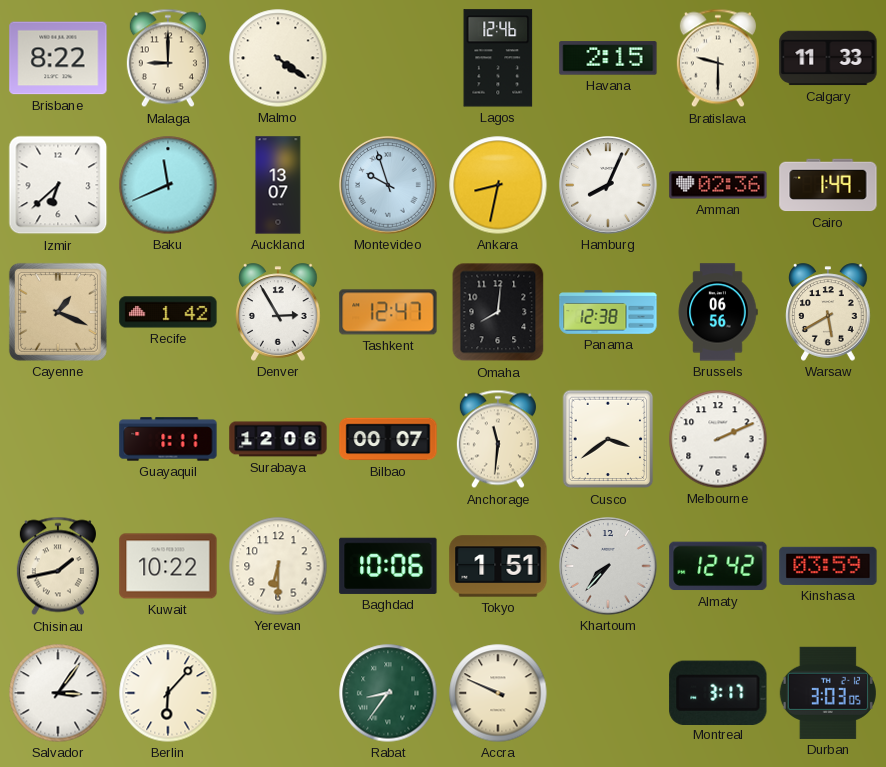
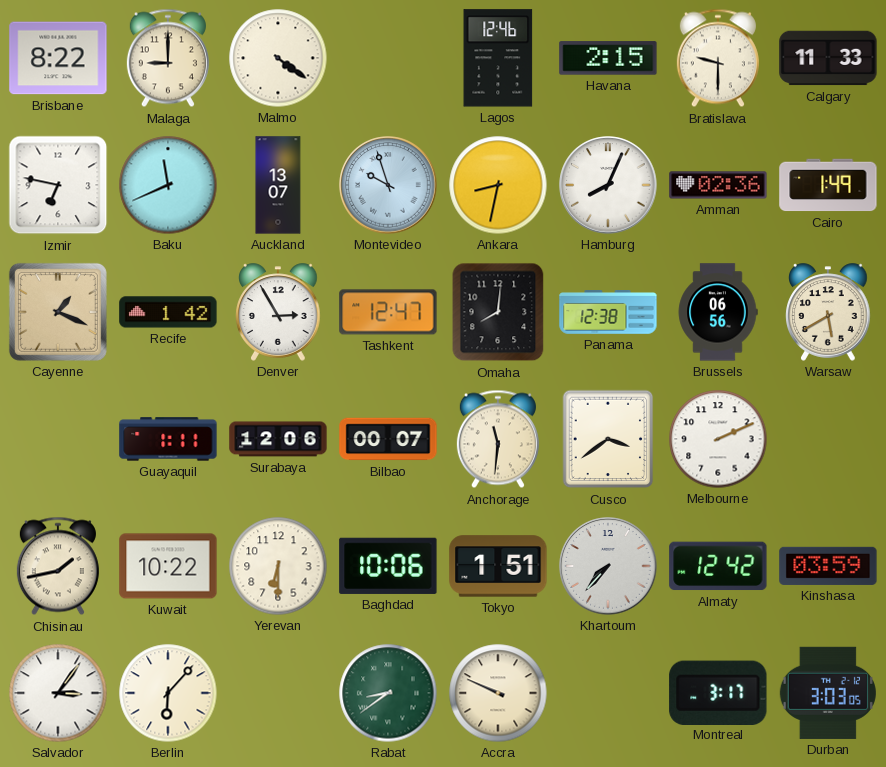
Izmir: 6:38 -> 6:47
Rabat: 8:36 -> 8:39
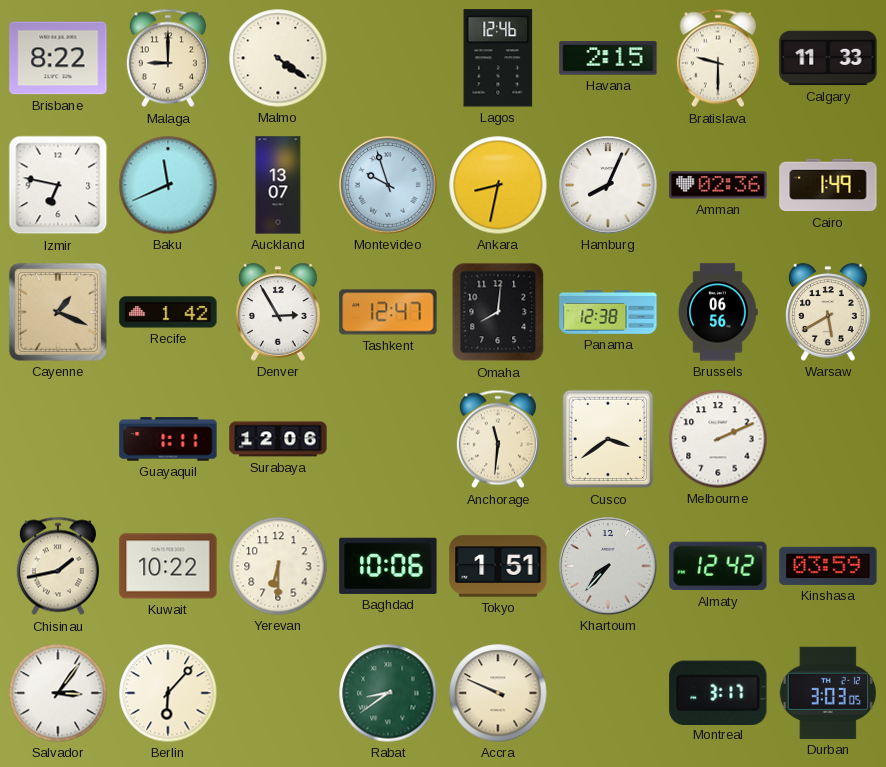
Bilbao: 00:07 -> none
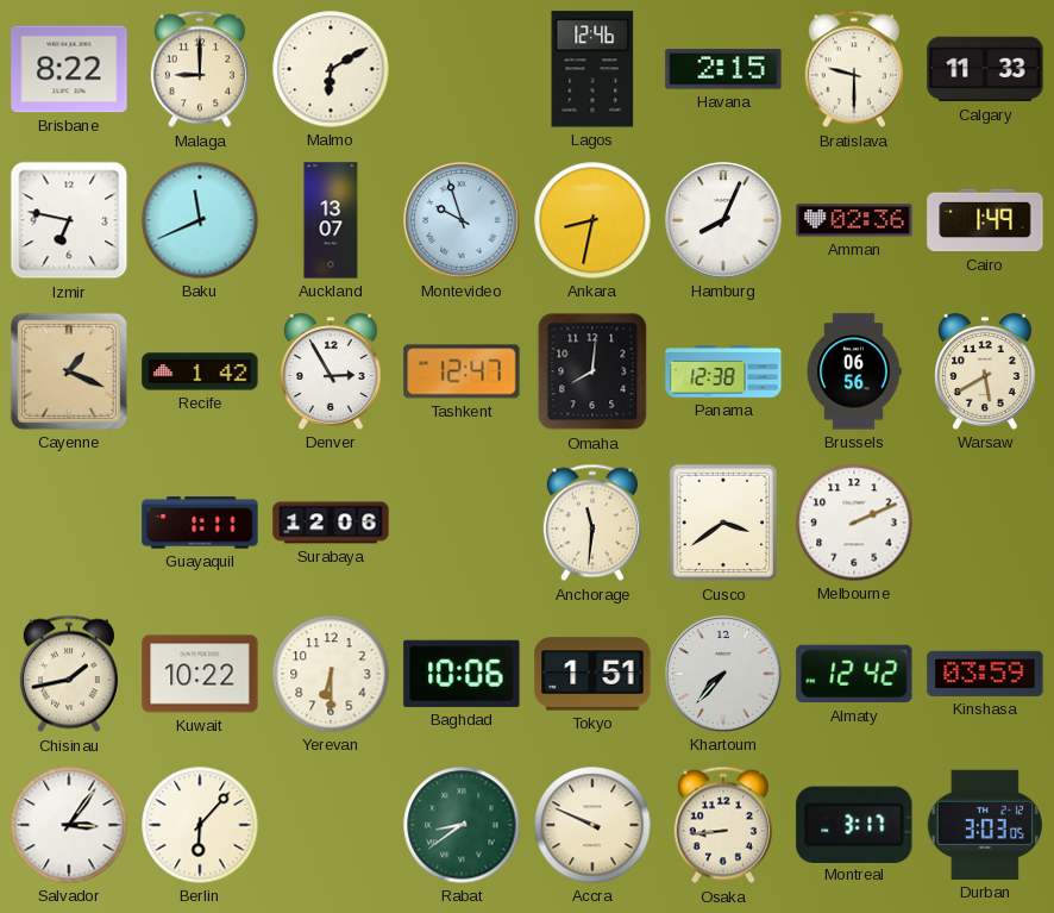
Malmo: 4:21 -> 6:10
Osaka: none -> 8:44
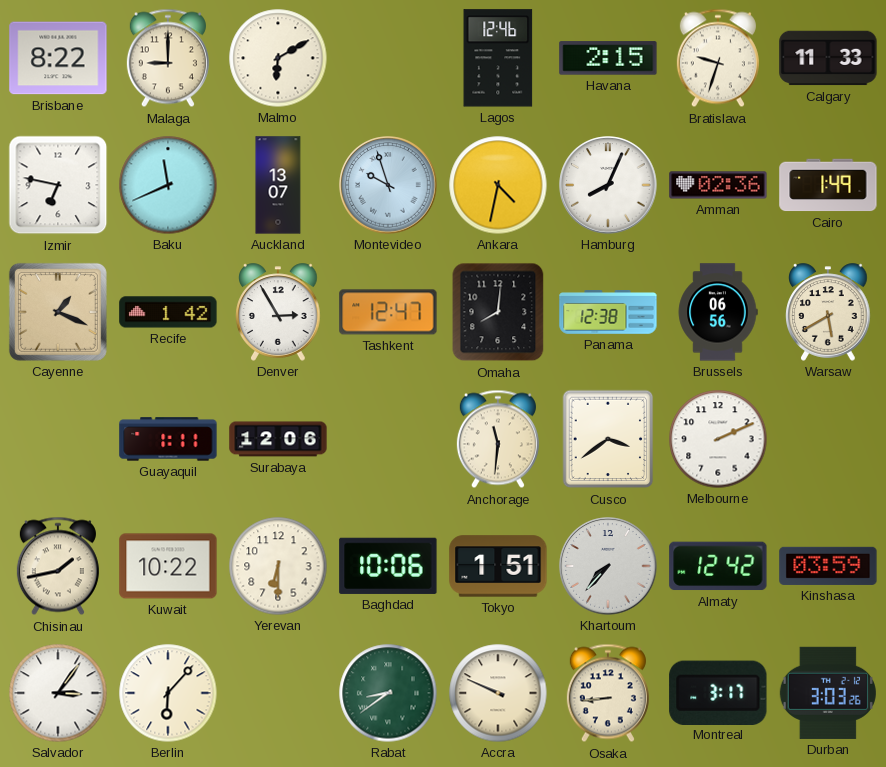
Bratislava: 9:30 -> 9:33
Ankara: 8:32 -> 4:32
Durban: 3:03:05 -> 3:03:26
